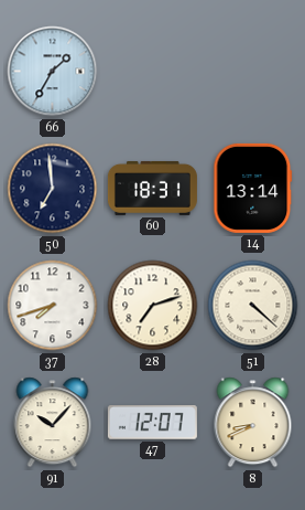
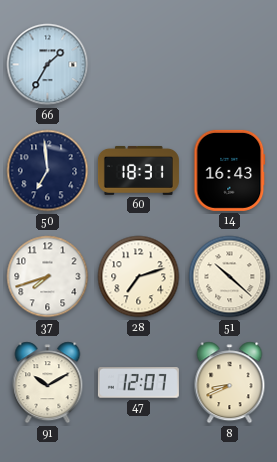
14: 13:14 -> 16:43
51: 4:22 -> 10:22
91: 10:07 -> 10:10
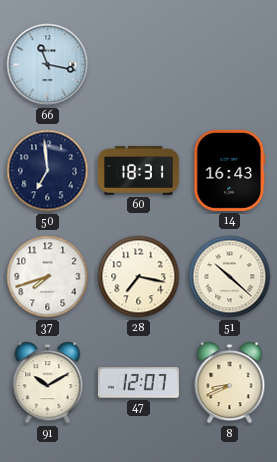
66: 1:35 -> 11:17
28: 7:12 -> 7:17
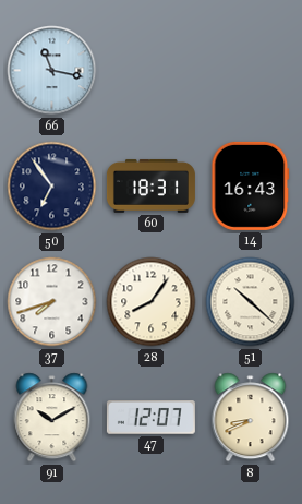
50: 6:59 -> 6:54
28: 7:17 -> 8:06
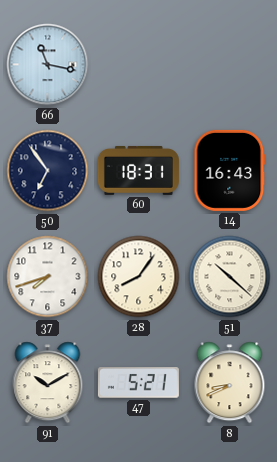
47: 12:07 -> 5:21
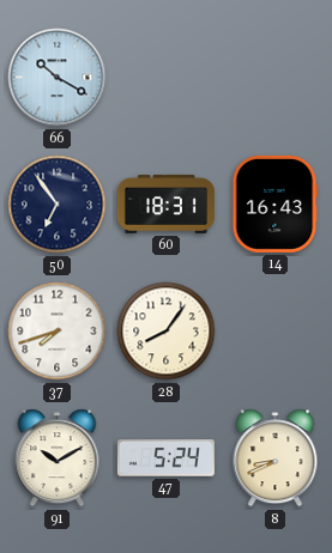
66: 11:17 -> 10:20
51: 10:22 -> none
47: 5:21 -> 5:24
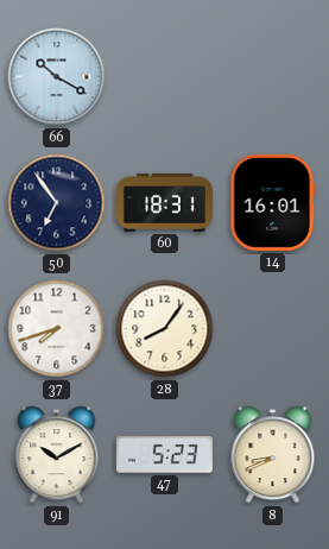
14: 16:43 -> 16:01
47: 5:24 -> 5:23
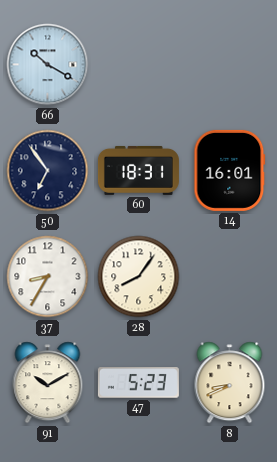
37: 7:42 -> 8:35
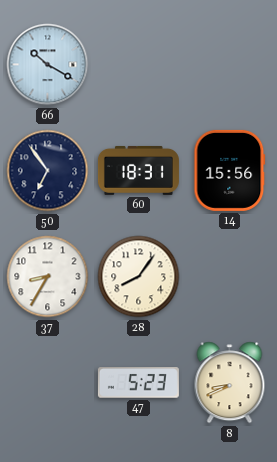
14: 16:01 -> 15:56
91: 10:10 -> none
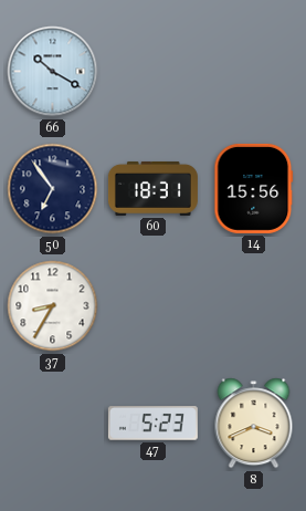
28: 8:06 -> none
8: 8:41 -> 3:41
